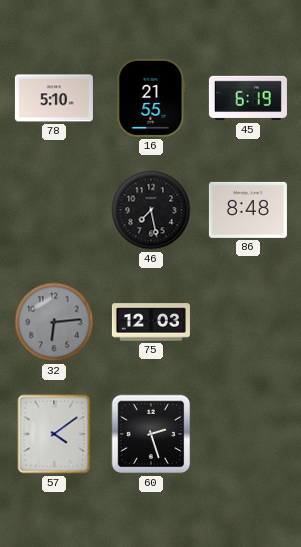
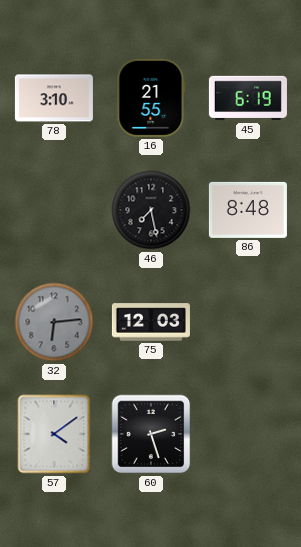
78: 5:10 -> 3:10
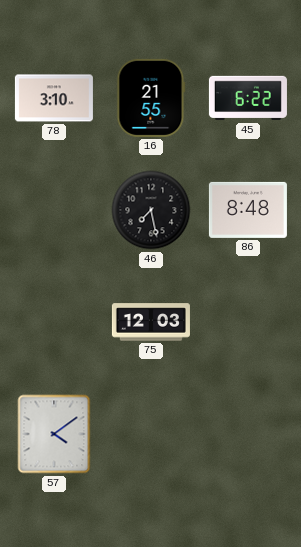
45: 6:19 -> 6:22
32: 6:14 -> none
60: 2:27 -> none
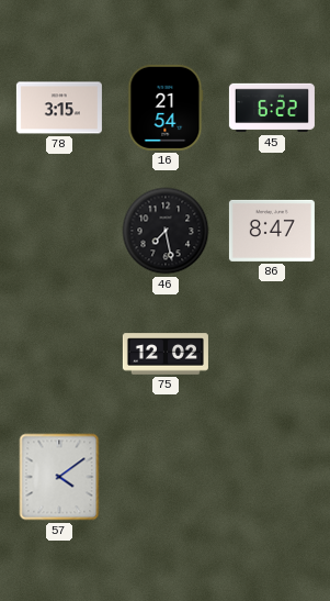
78: 3:10 -> 3:15
16: 21:55 -> 21:54
86: 8:48 -> 8:47
75: 12:03 -> 12:02
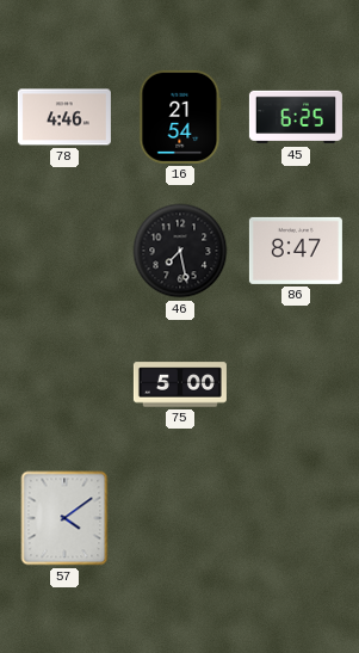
78: 3:15 -> 4:46
45: 6:22 -> 6:25
75: 12:02 -> 5:00
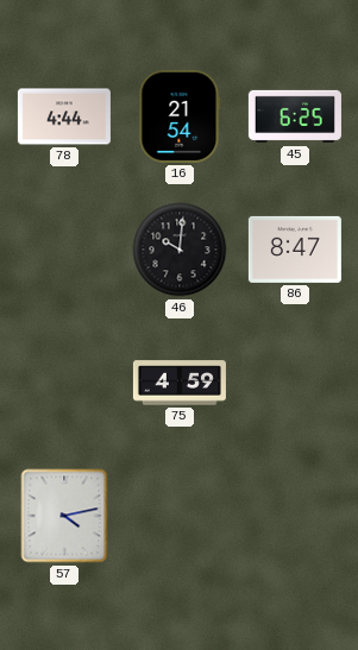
78: 4:46 -> 4:44
46: 7:28 -> 10:01
75: 5:00 -> 4:59
57: 4:09 -> 4:13
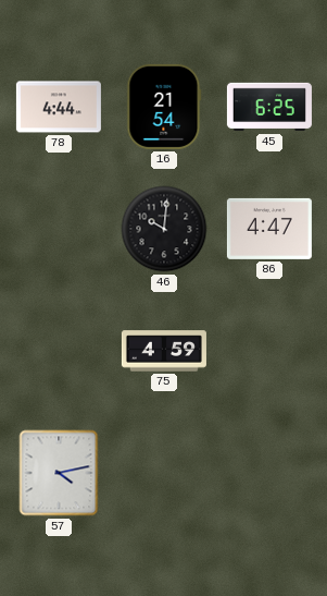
86: 8:47 -> 4:47
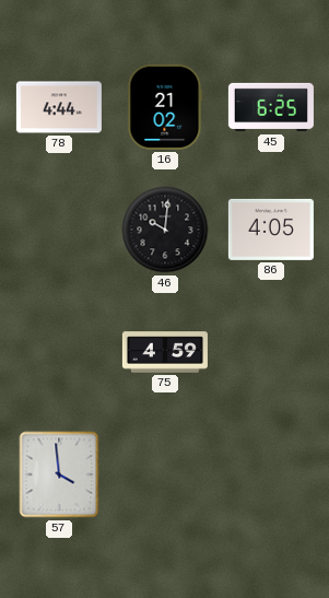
16: 21:54 -> 21:02
86: 4:47 -> 4:05
57: 4:13 -> 3:59
